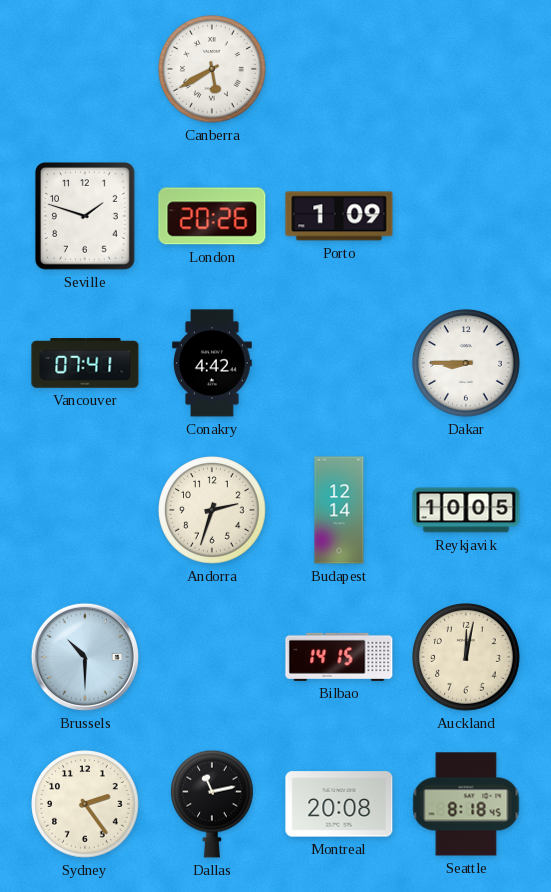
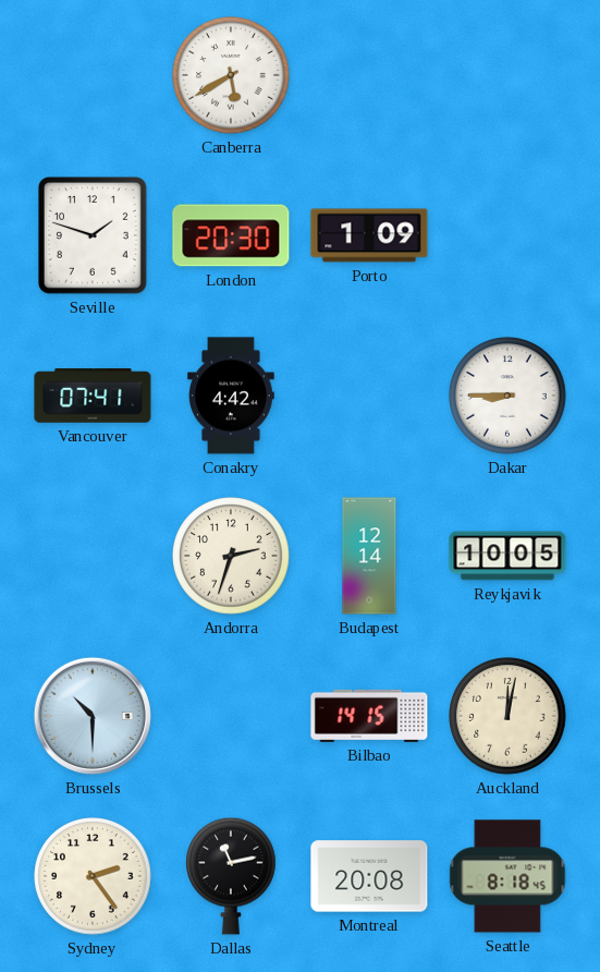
London: 20:26 -> 20:30
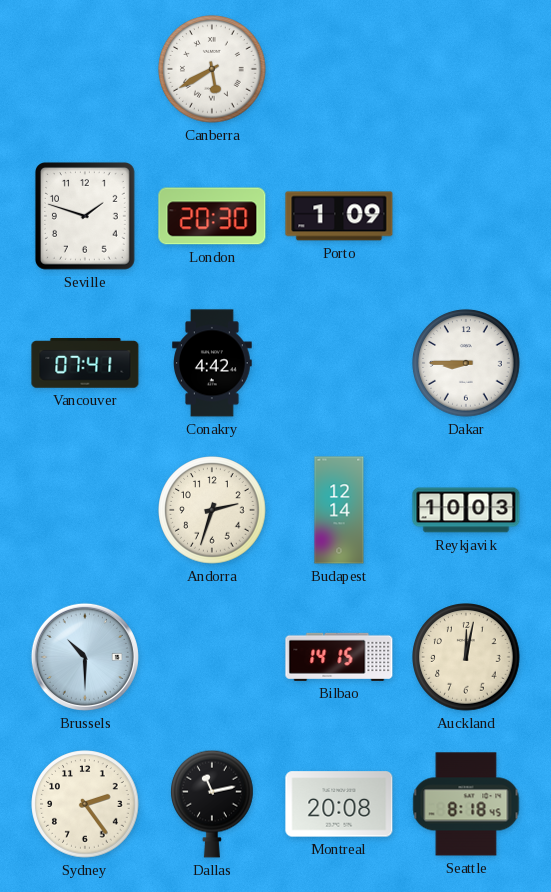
Reykjavik: 10:05 -> 10:03
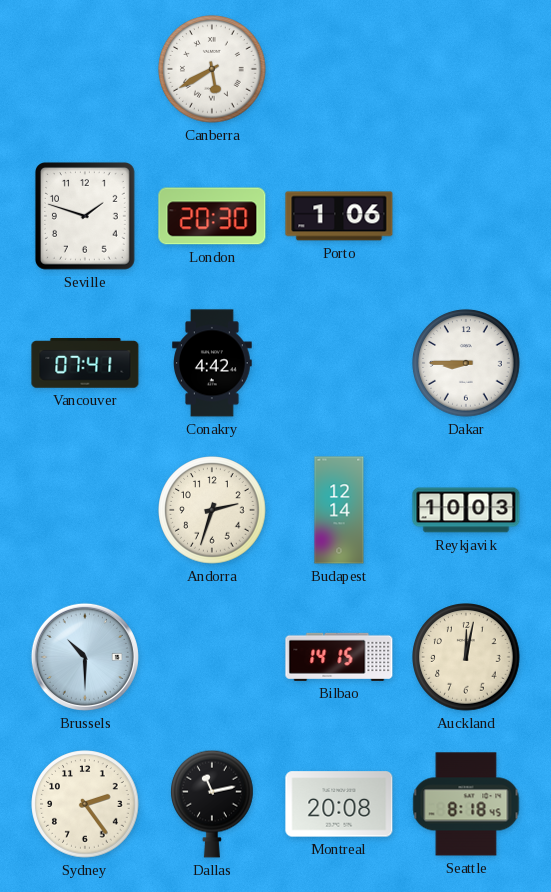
Porto: 1:09 -> 1:06
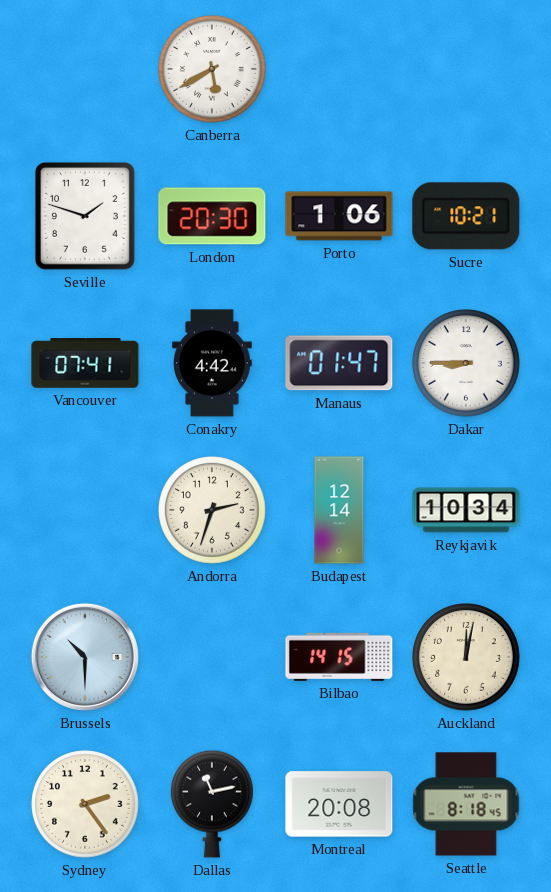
Sucre: none -> 10:21
Manaus: none -> 01:47
Reykjavik: 10:03 -> 10:34
